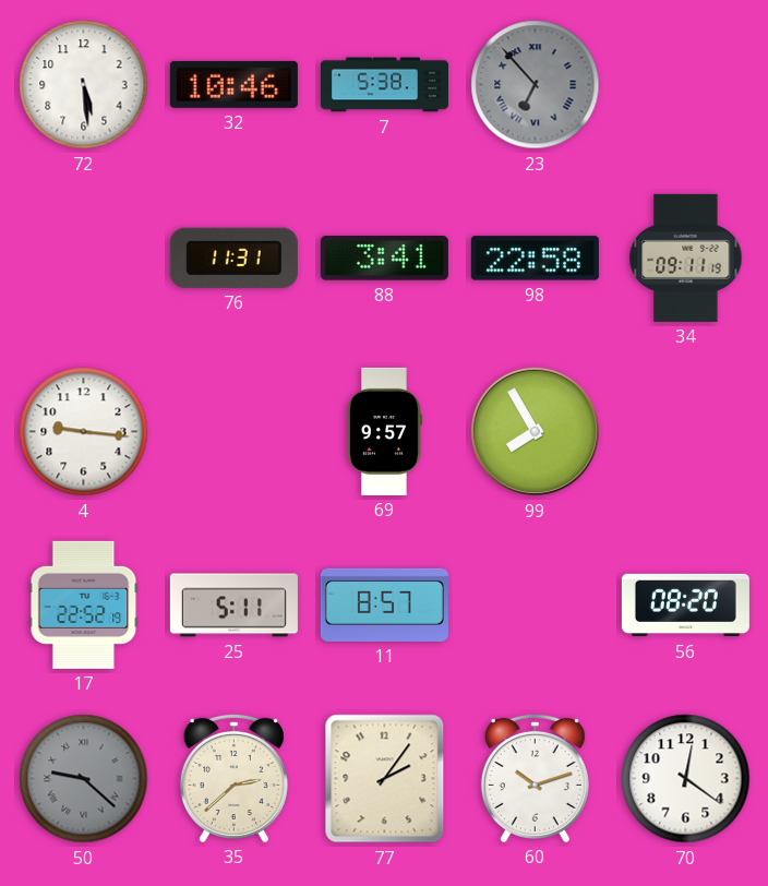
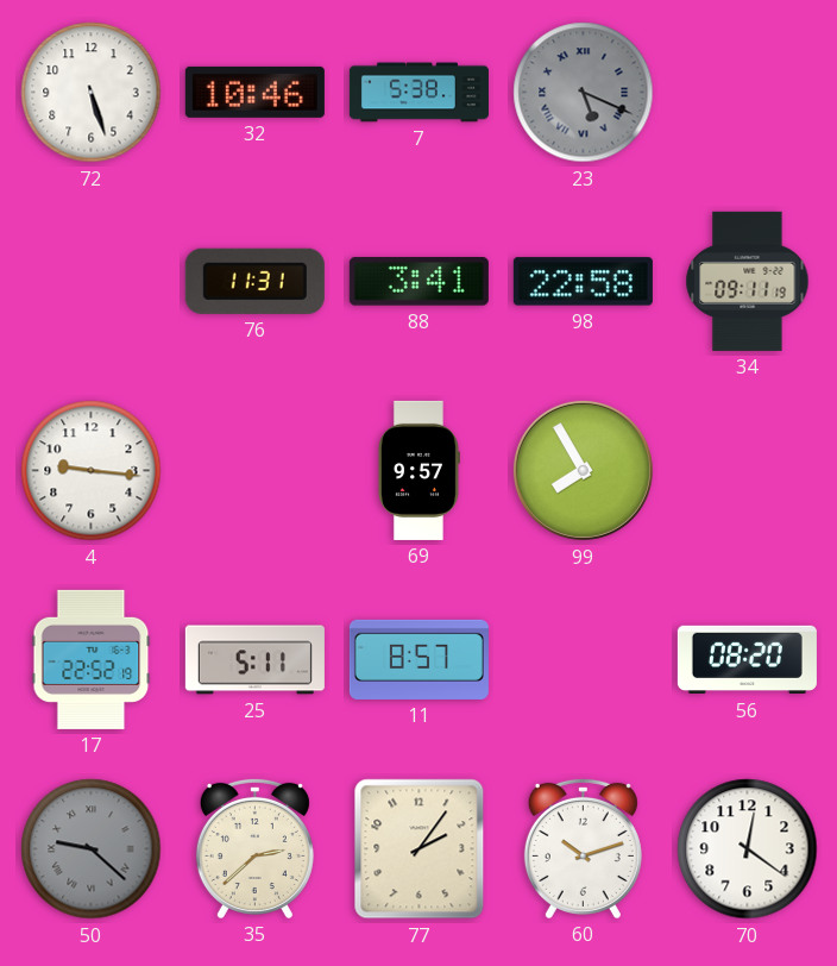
72: 5:29 -> 5:27
23: 6:53 -> 5:19
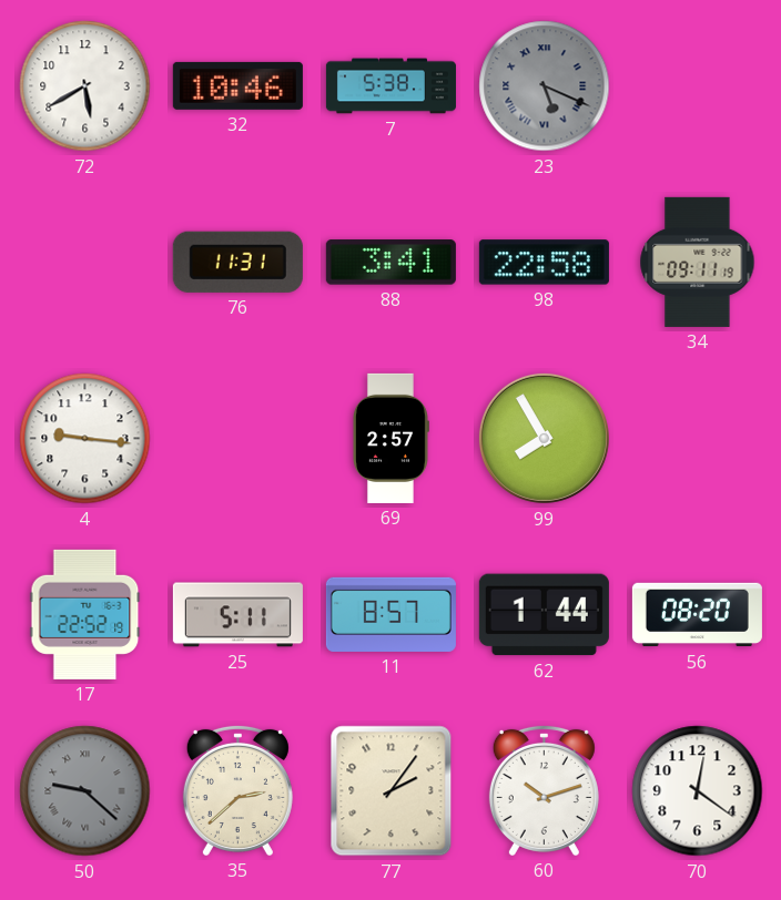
72: 5:27 -> 5:40
69: 9:57 -> 2:57
62: none -> 1:44
